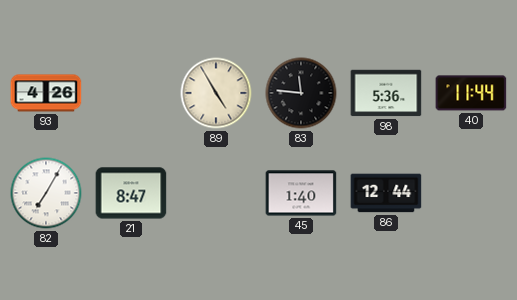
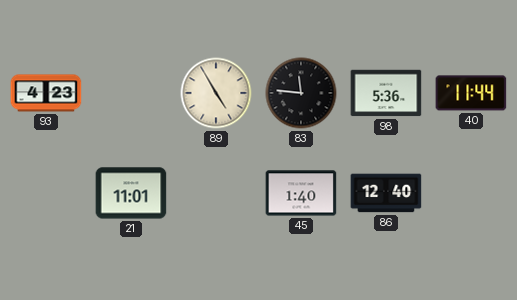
93: 4:26 -> 4:23
82: 7:05 -> none
21: 8:47 -> 11:01
86: 12:44 -> 12:40
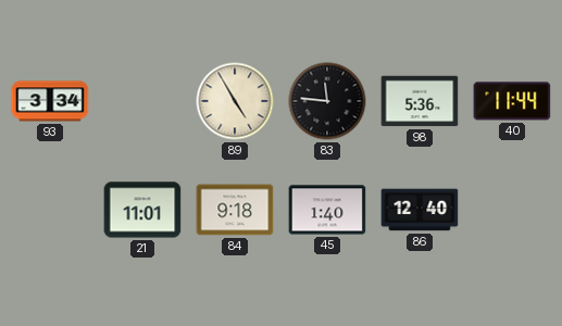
93: 4:23 -> 3:34
84: none -> 9:18
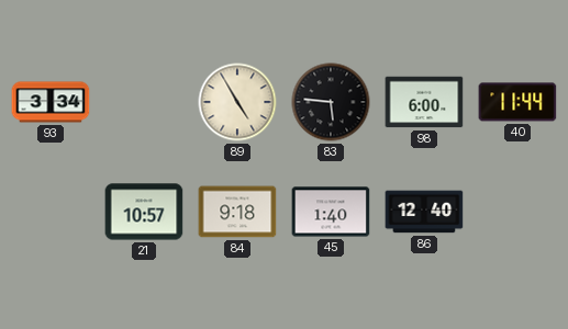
83: 11:46 -> 5:46
98: 5:36 -> 6:00
21: 11:01 -> 10:57
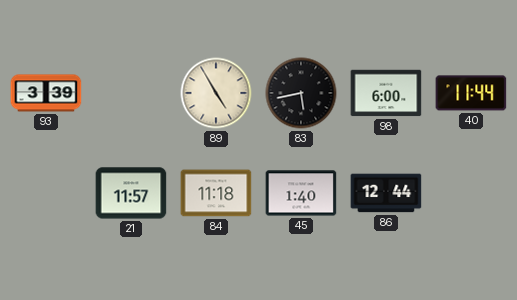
93: 3:34 -> 3:39
83: 5:46 -> 5:43
21: 10:57 -> 11:57
84: 9:18 -> 11:18
86: 12:40 -> 12:44
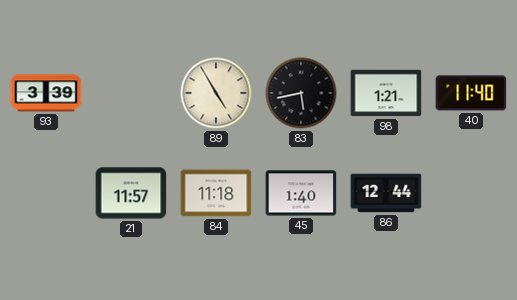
98: 6:00 -> 1:21
40: 11:44 -> 11:40
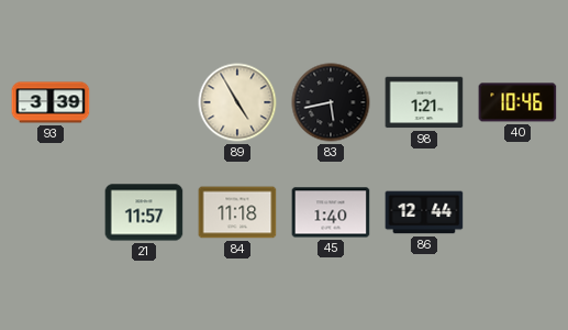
40: 11:40 -> 10:46
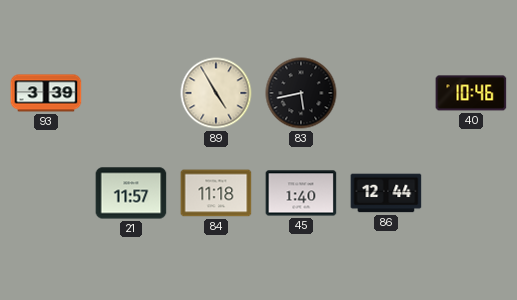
98: 1:21 -> none
